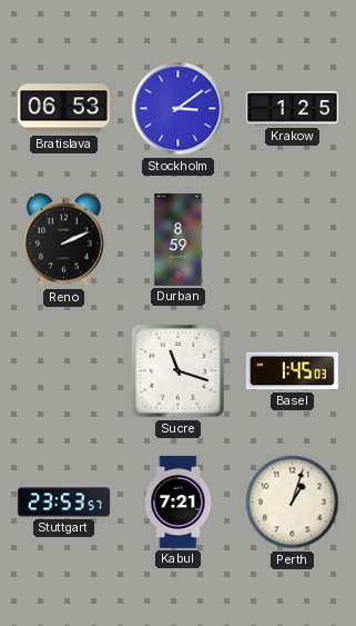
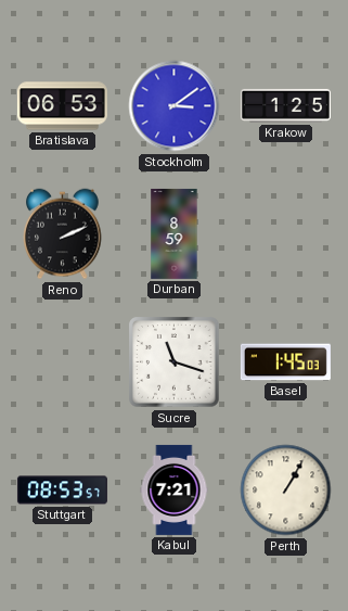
Stuttgart: 23:53 -> 08:53
Perth: 1:03 -> 1:05
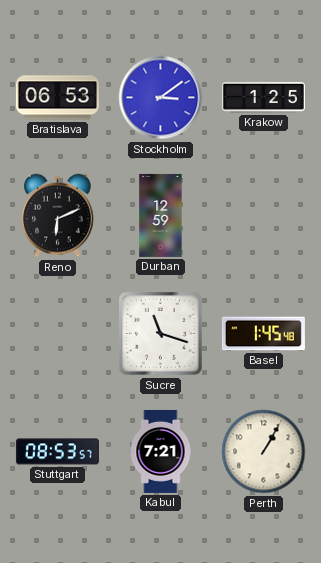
Reno: 2:11 -> 6:11
Durban: 8:59 -> 12:59
Basel: 1:45:03 -> 1:45:48
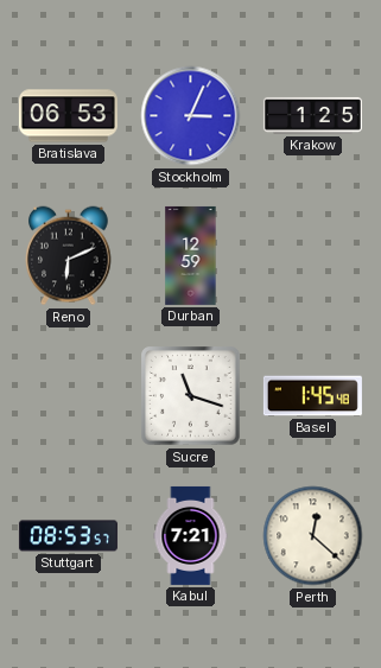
Stockholm: 3:09 -> 3:04
Perth: 1:05 -> 12:22
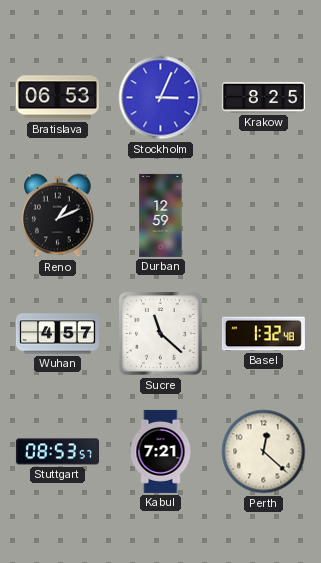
Krakow: 1:25 -> 8:25
Reno: 6:11 -> 1:11
Wuhan: none -> 4:57
Sucre: 11:18 -> 11:22
Basel: 1:45 -> 1:32
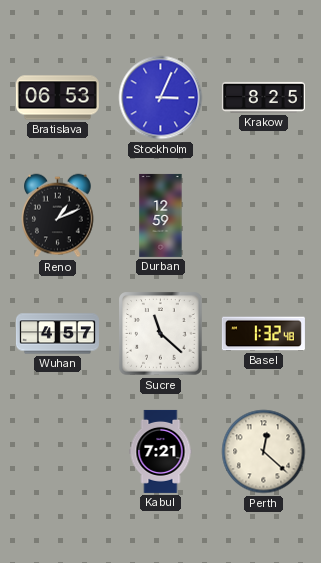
Stuttgart: 08:53 -> none
